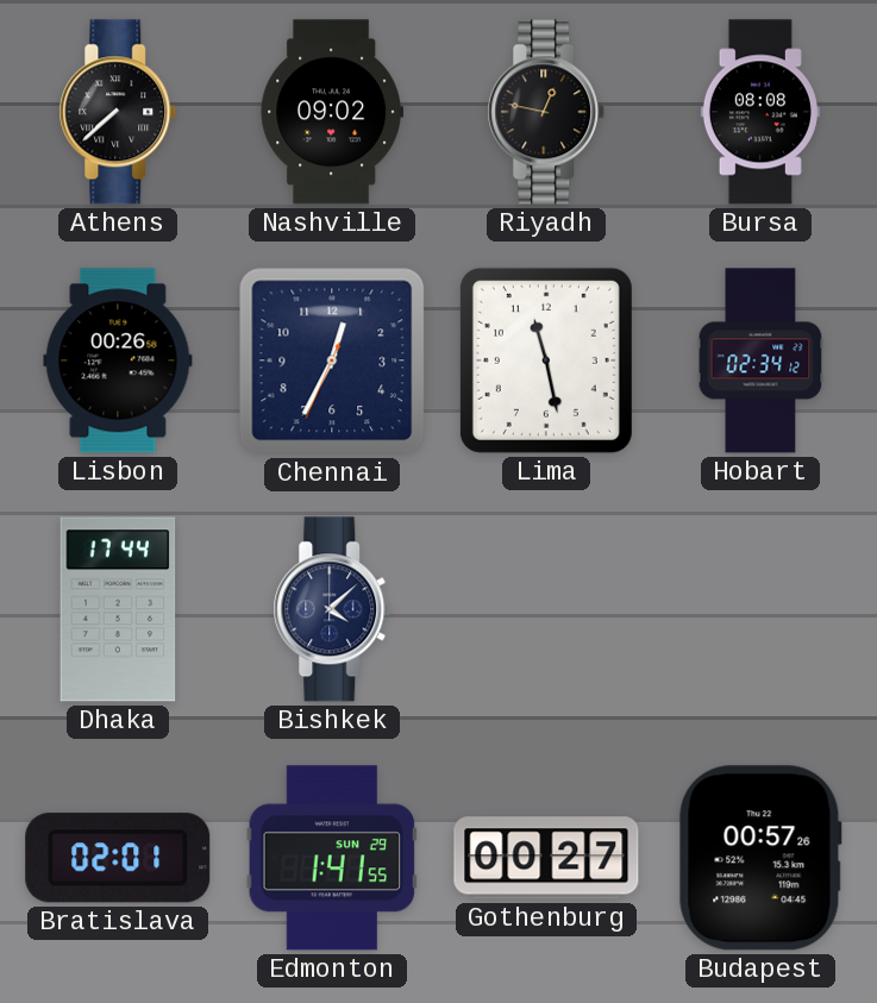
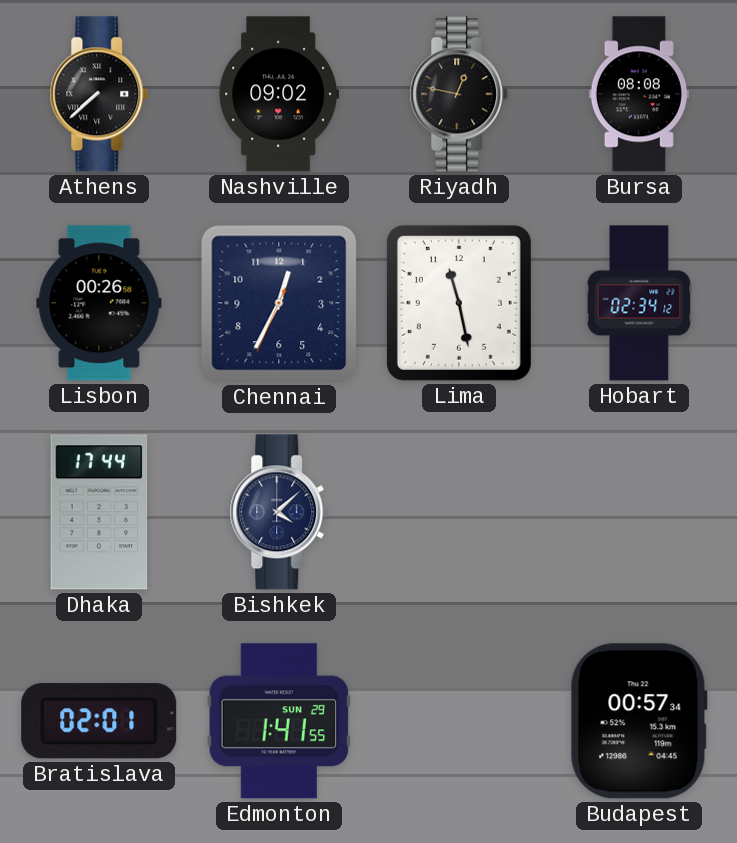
Gothenburg: 00:27 -> none
Budapest: 00:57:26 -> 00:57:34
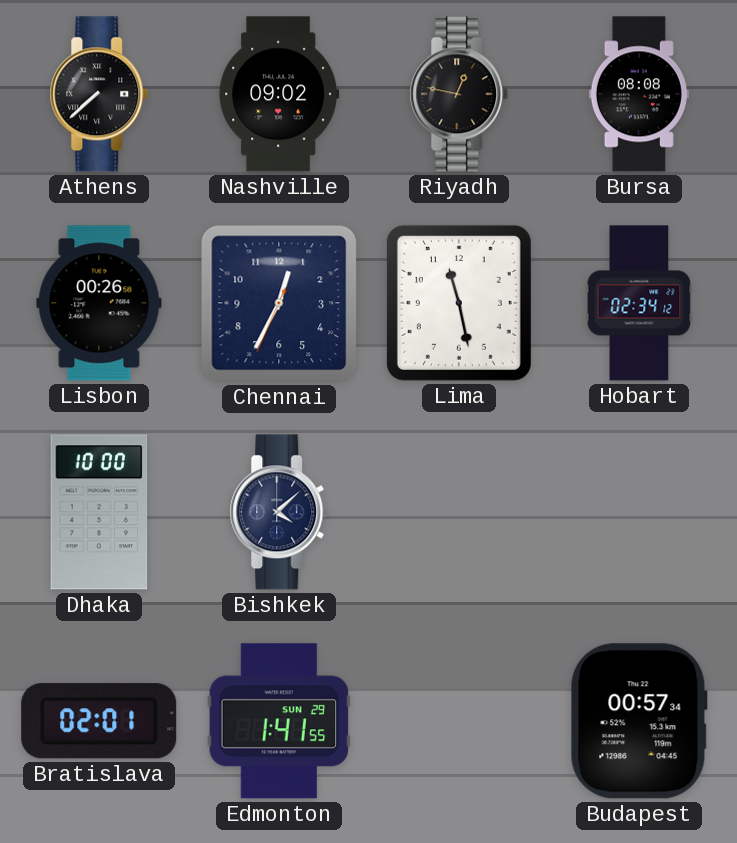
Dhaka: 17:44 -> 10:00
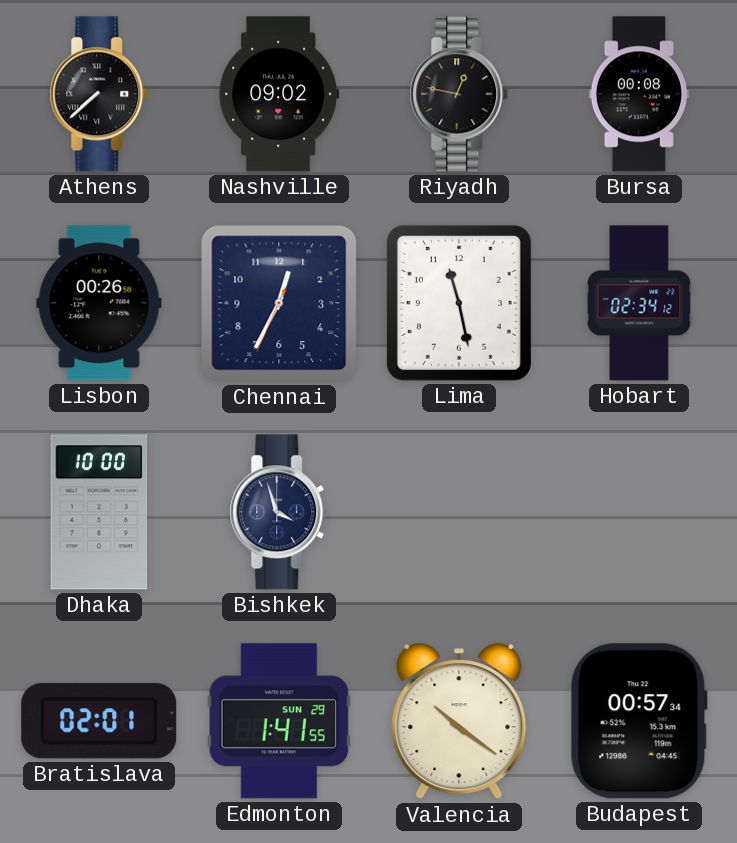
Bursa: 08:08 -> 00:08
Bishkek: 4:08 -> 3:57
Valencia: none -> 10:21
